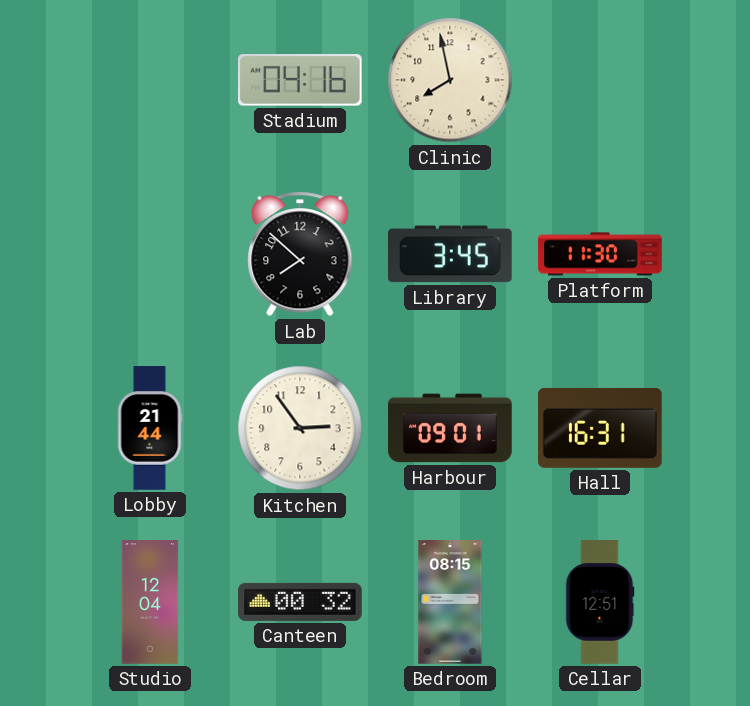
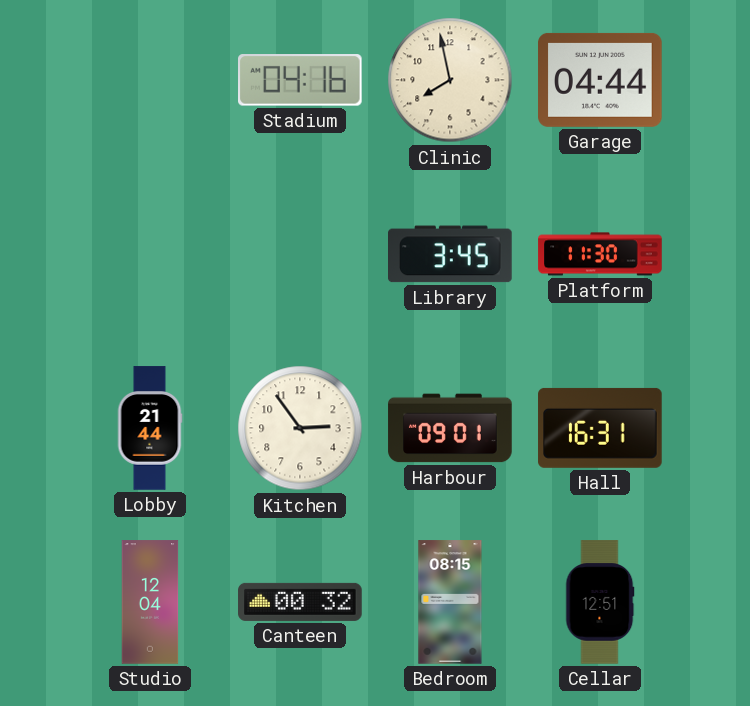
Garage: none -> 04:44
Lab: 7:52 -> none
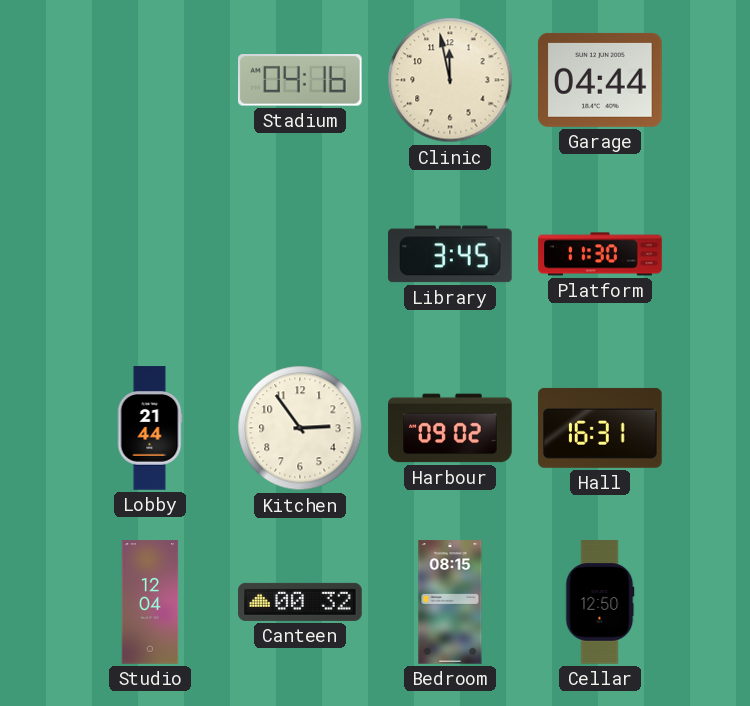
Clinic: 7:58 -> 11:58
Harbour: 09:01 -> 09:02
Cellar: 12:51 -> 12:50
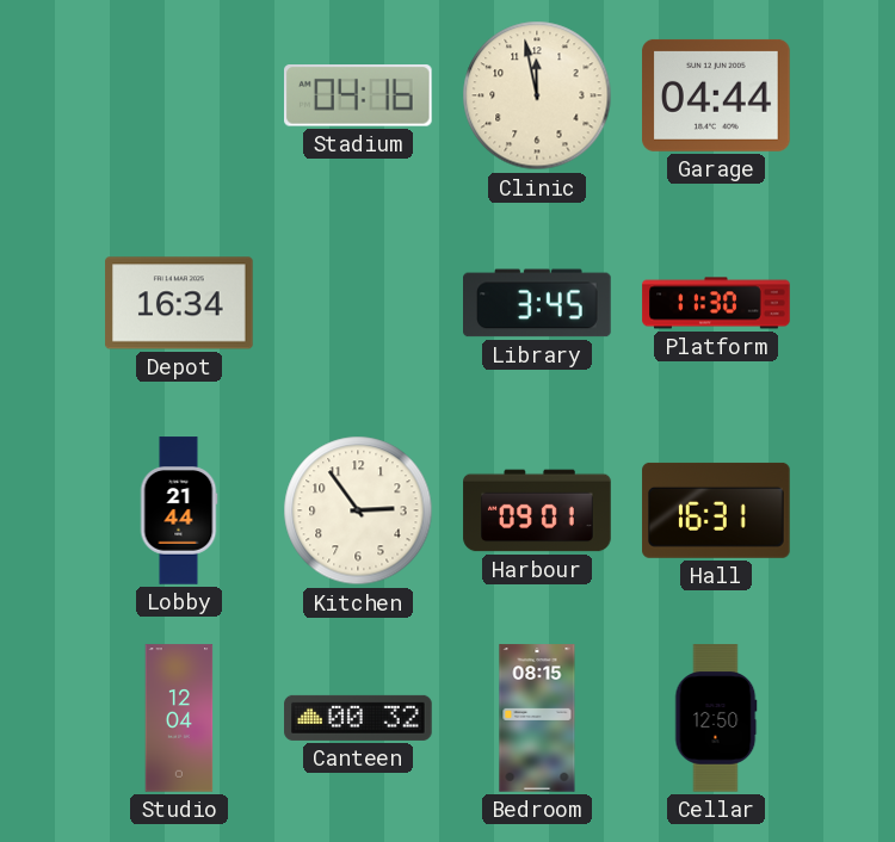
Depot: none -> 16:34
Harbour: 09:02 -> 09:01
